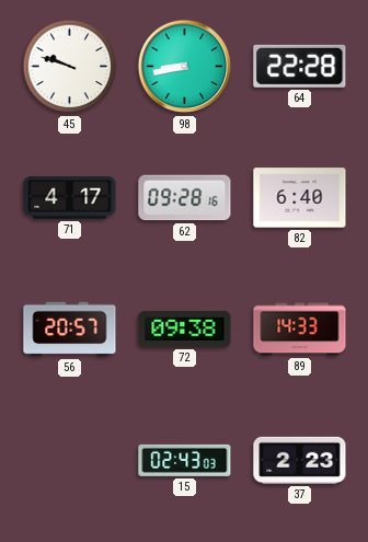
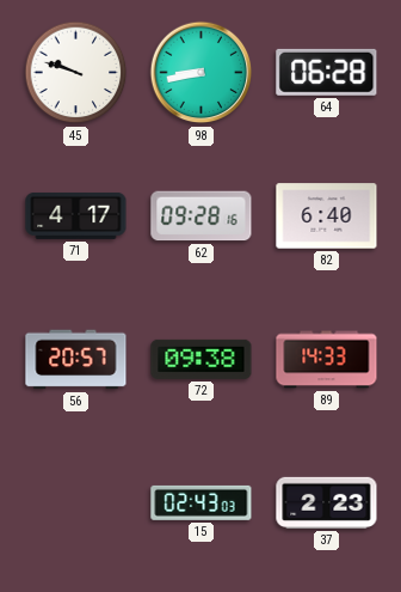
64: 22:28 -> 06:28
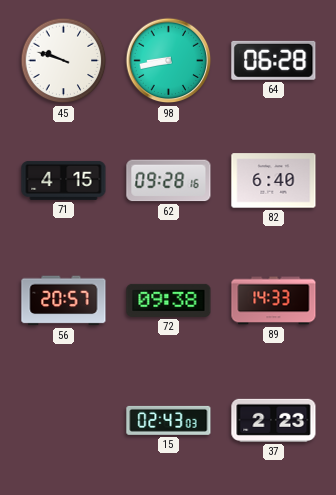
71: 4:17 -> 4:15
